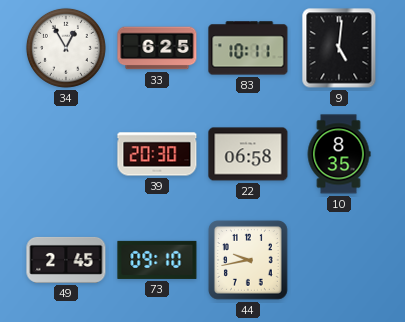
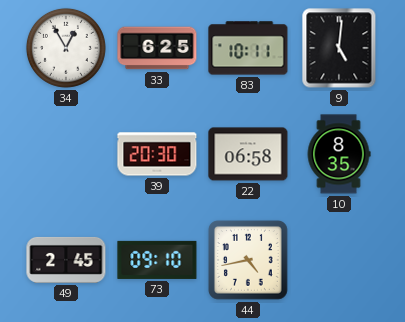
44: 9:43 -> 4:43
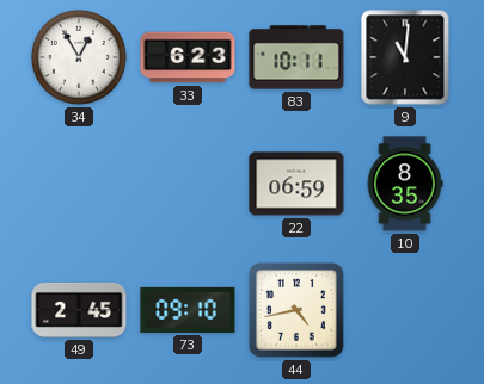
33: 6:25 -> 6:23
9: 5:01 -> 11:01
39: 20:30 -> none
22: 06:58 -> 06:59
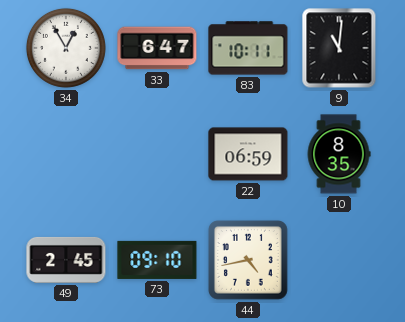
33: 6:23 -> 6:47
